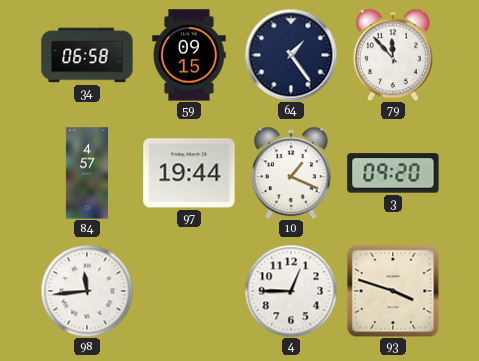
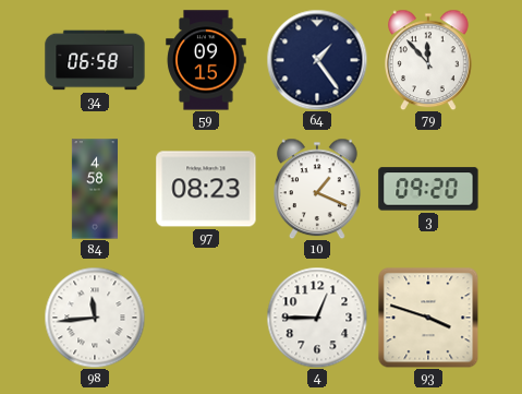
84: 4:57 -> 4:58
97: 19:44 -> 08:23
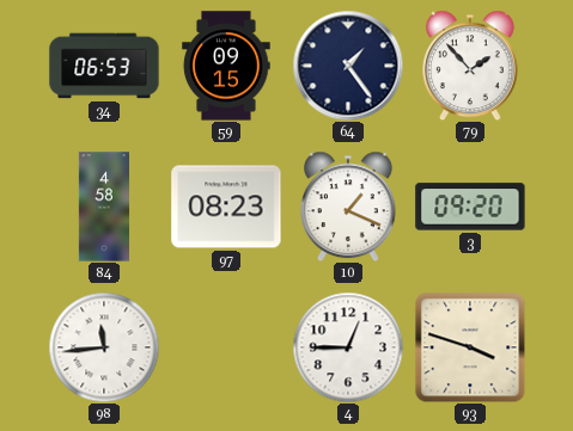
34: 06:58 -> 06:53
79: 11:53 -> 1:53
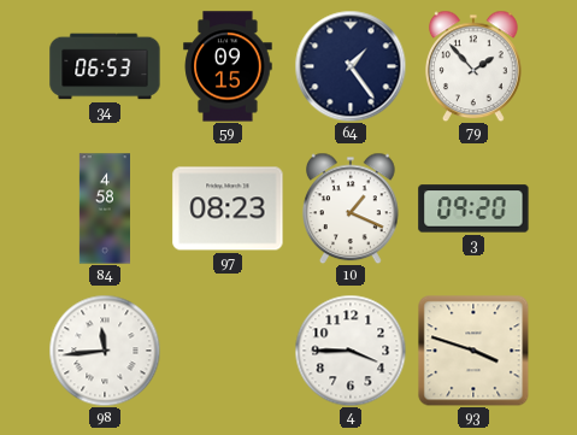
4: 12:45 -> 3:45
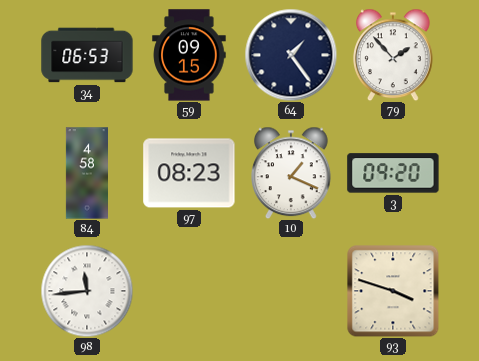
4: 3:45 -> none
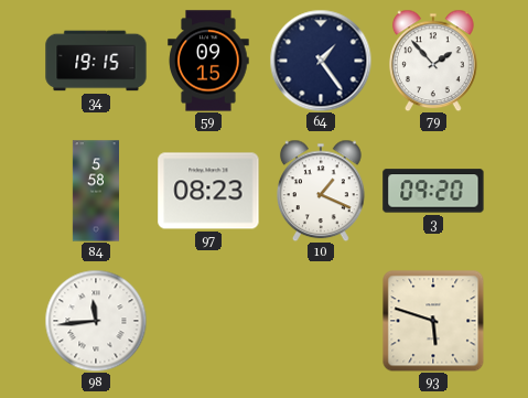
34: 06:53 -> 19:15
84: 4:58 -> 5:58
93: 3:48 -> 5:48
